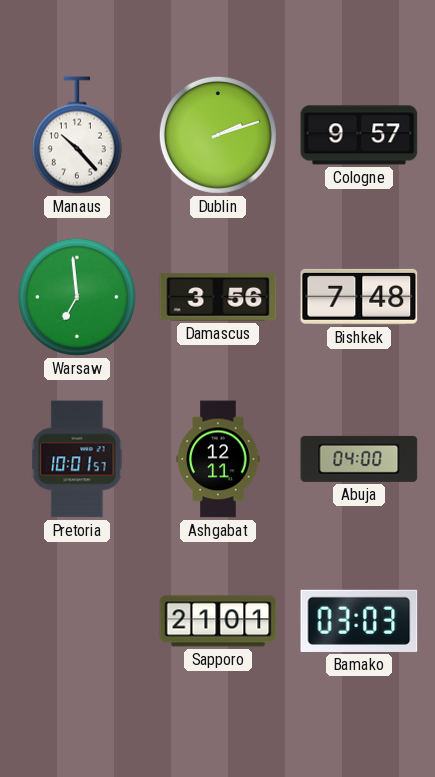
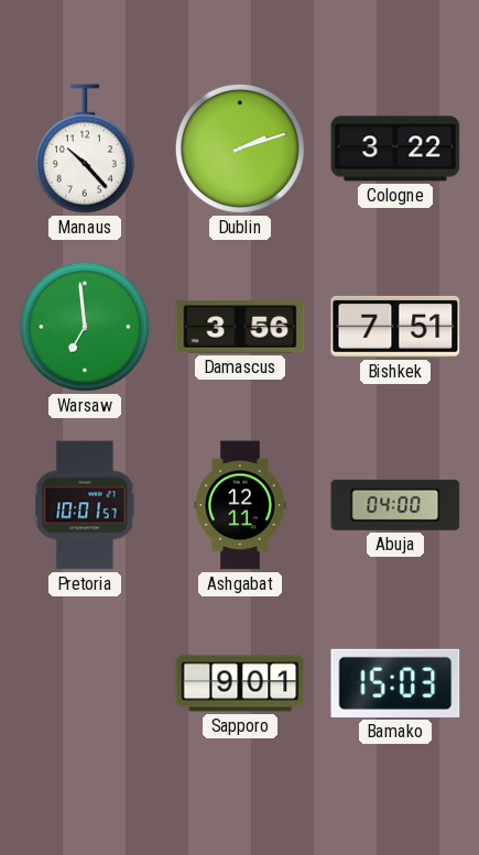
Cologne: 9:57 -> 3:22
Bishkek: 7:48 -> 7:51
Sapporo: 21:01 -> 9:01
Bamako: 03:03 -> 15:03
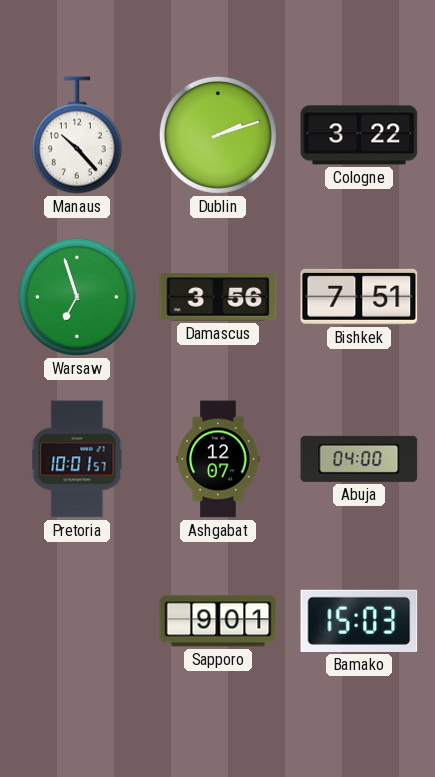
Warsaw: 6:59 -> 6:57
Ashgabat: 12:11 -> 12:07
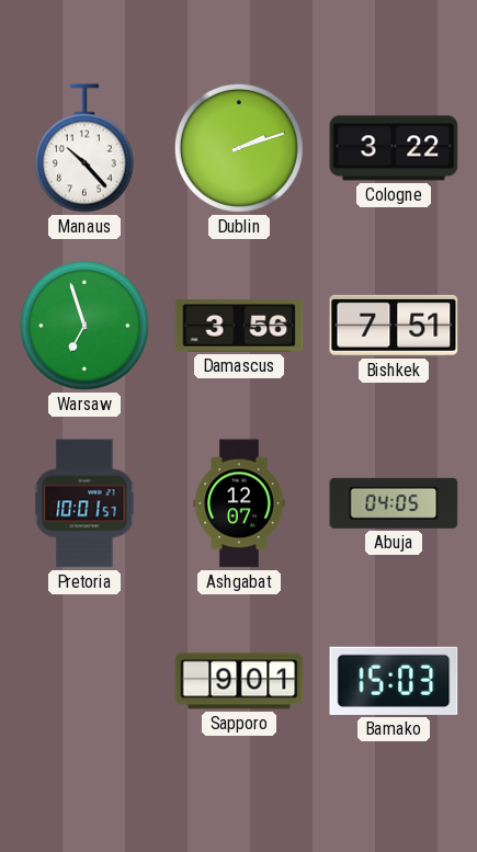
Abuja: 04:00 -> 04:05
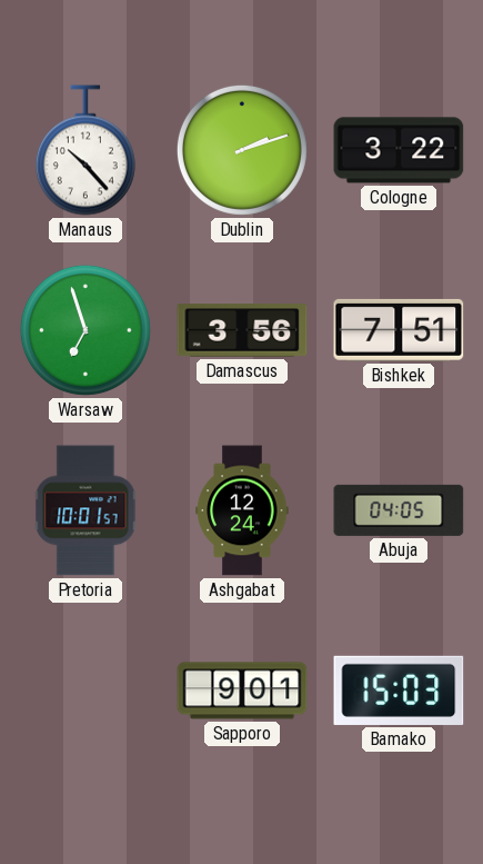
Ashgabat: 12:07 -> 12:24
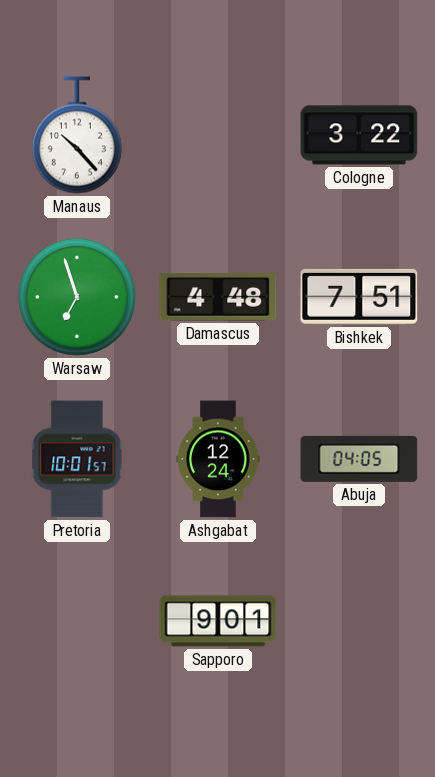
Dublin: 2:12 -> none
Damascus: 3:56 -> 4:48
Bamako: 15:03 -> none
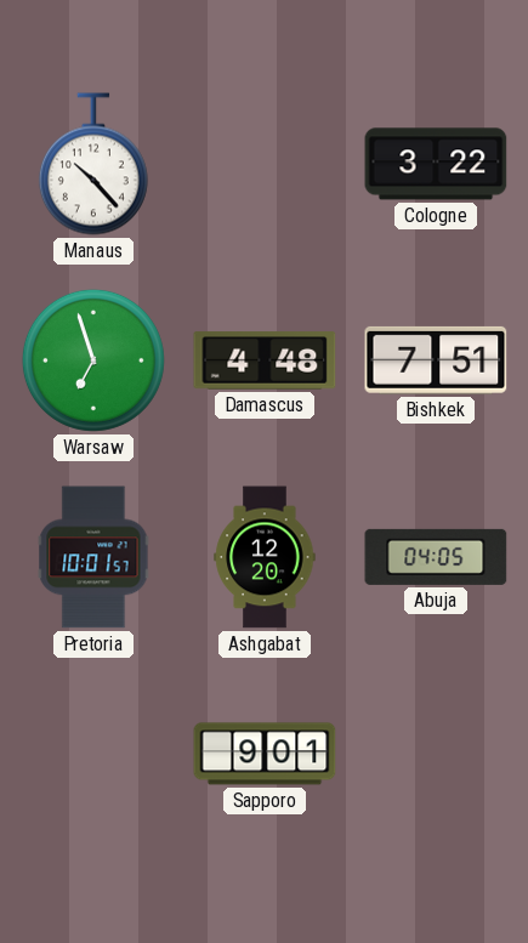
Ashgabat: 12:24 -> 12:20
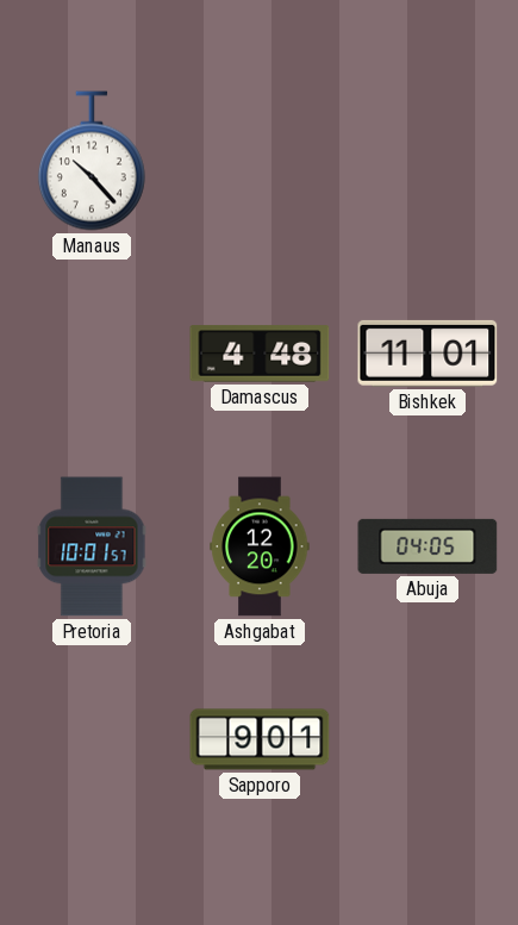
Cologne: 3:22 -> none
Warsaw: 6:57 -> none
Bishkek: 7:51 -> 11:01
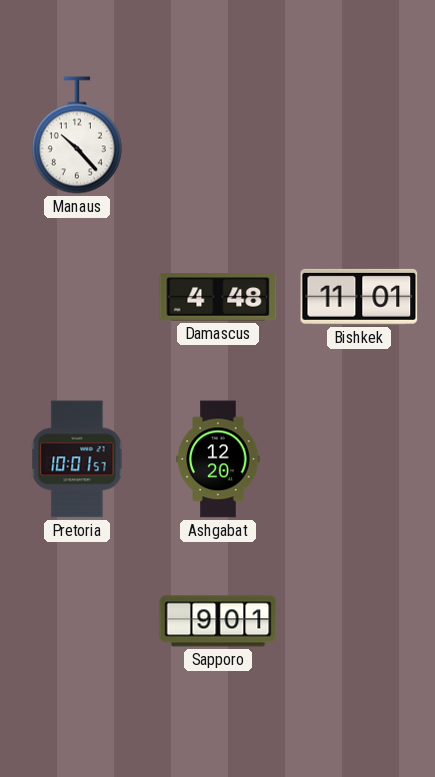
Abuja: 04:05 -> none
